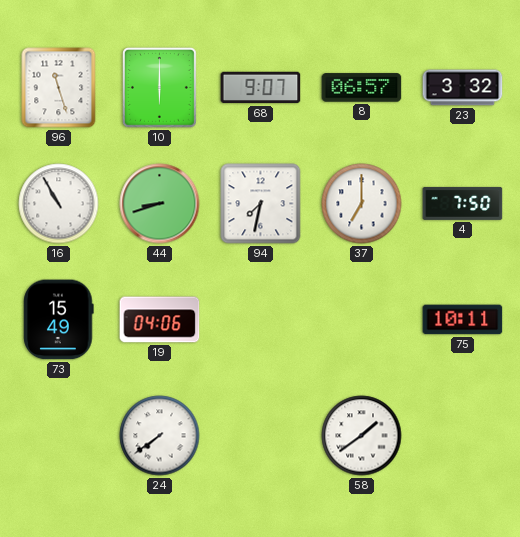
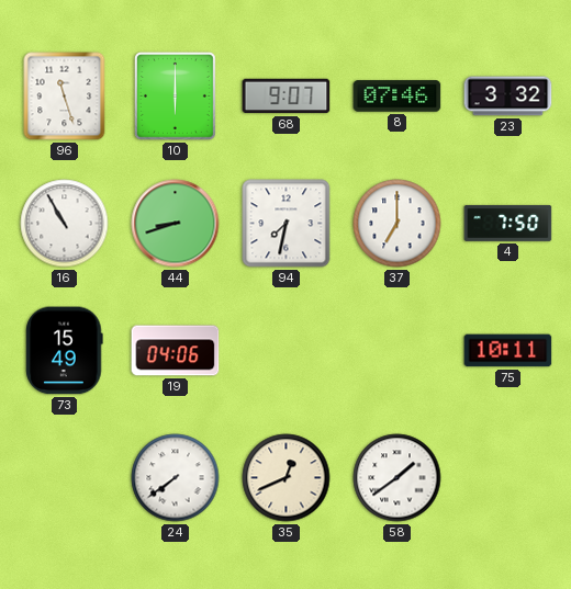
8: 06:57 -> 07:46
35: none -> 12:41
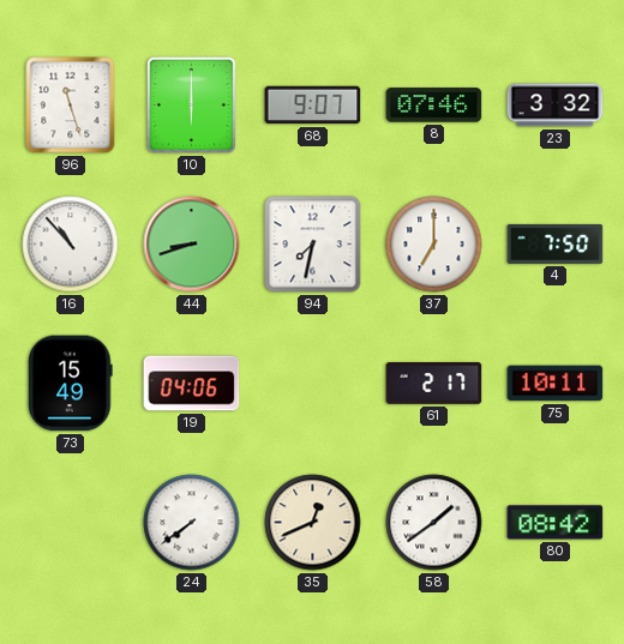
16: 10:55 -> 10:53
61: none -> 2:17
80: none -> 08:42
